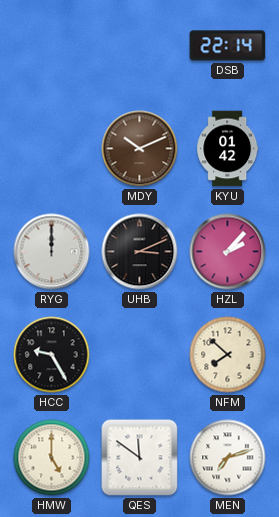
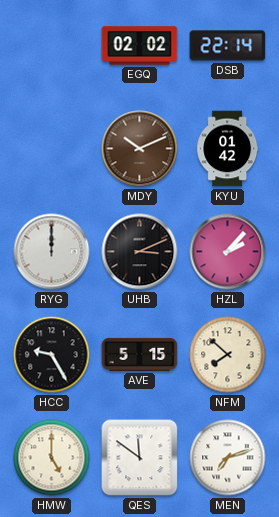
EGQ: none -> 02:02
AVE: none -> 5:15
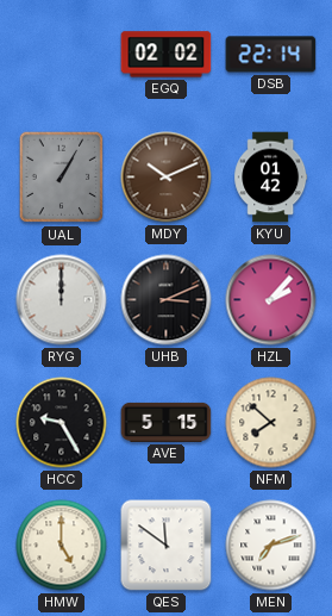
UAL: none -> 1:05
